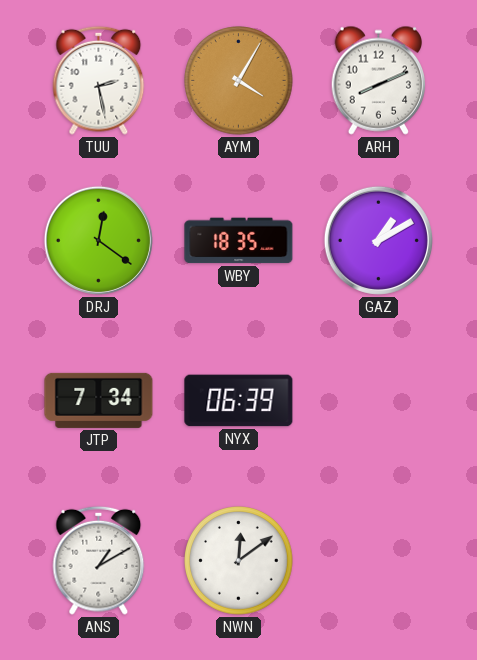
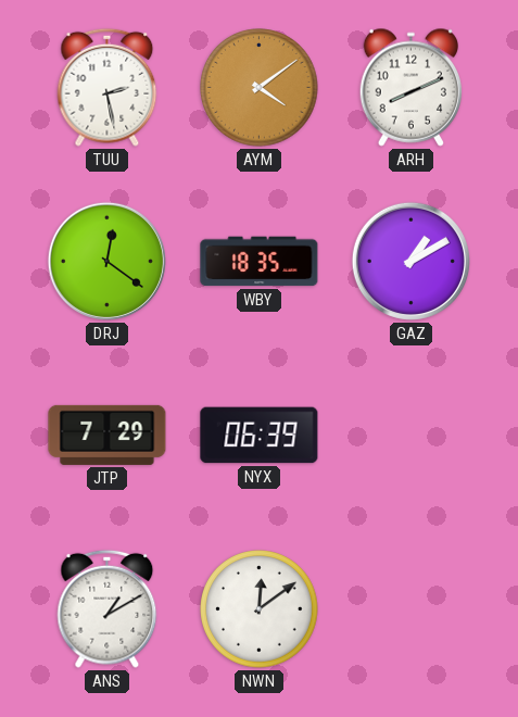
AYM: 4:05 -> 4:09
JTP: 7:34 -> 7:29
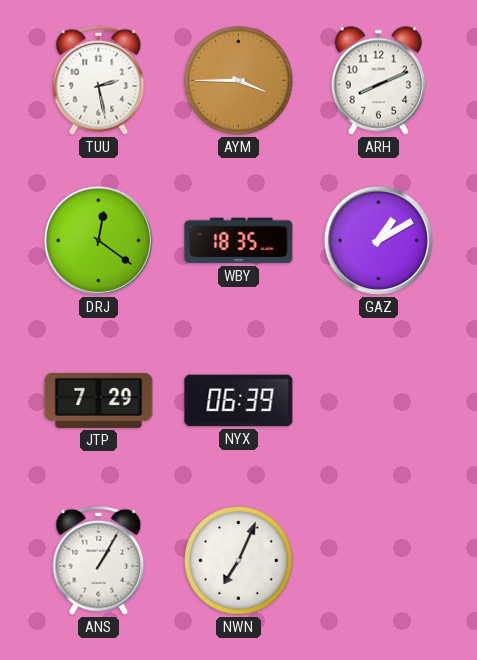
AYM: 4:09 -> 3:45
ANS: 1:10 -> 1:05
NWN: 12:09 -> 7:04
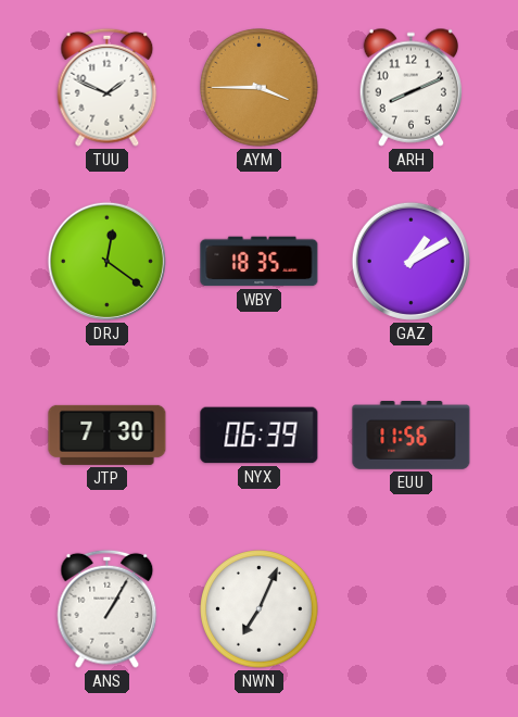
TUU: 2:28 -> 1:49
JTP: 7:29 -> 7:30
EUU: none -> 11:56
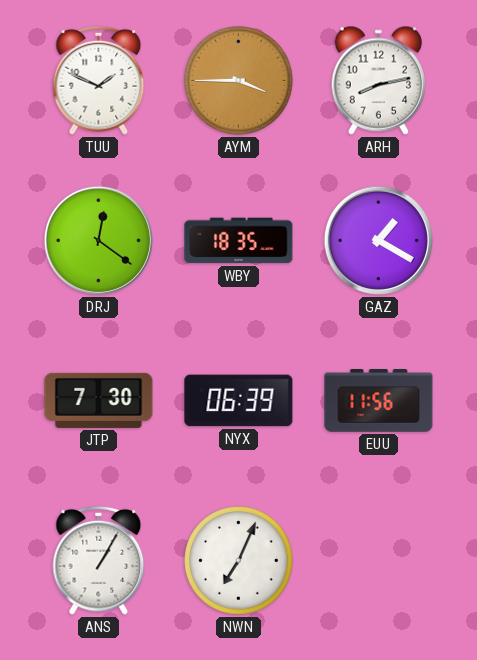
ARH: 8:11 -> 8:13
GAZ: 1:10 -> 1:20
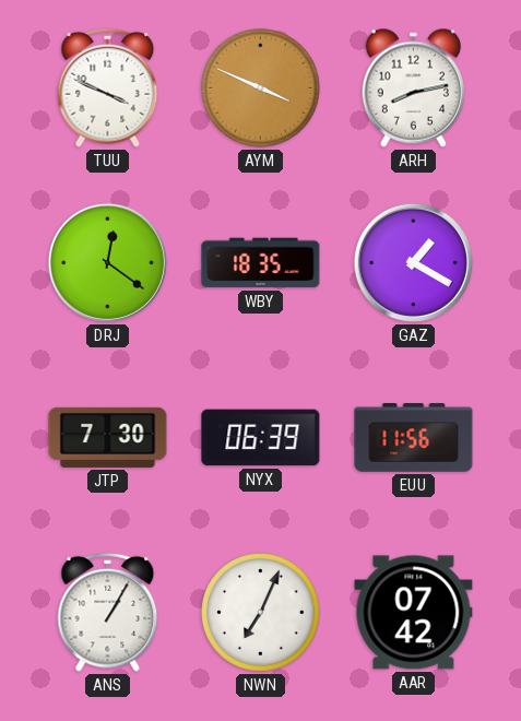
TUU: 1:49 -> 3:49
AYM: 3:45 -> 3:49
AAR: none -> 07:42
